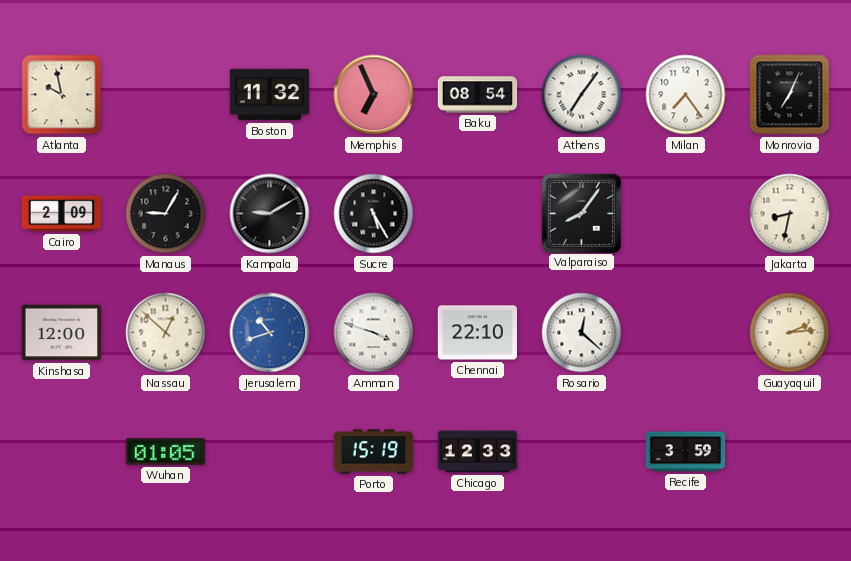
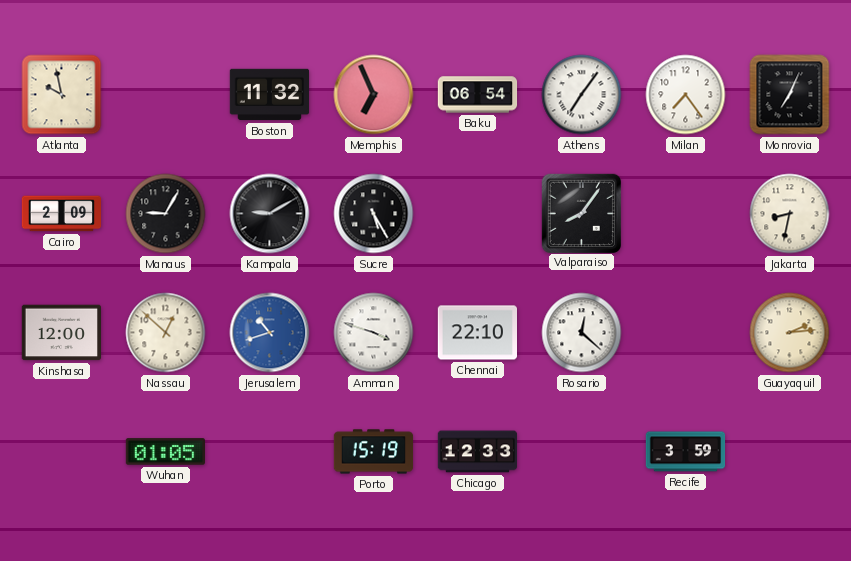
Baku: 08:54 -> 06:54
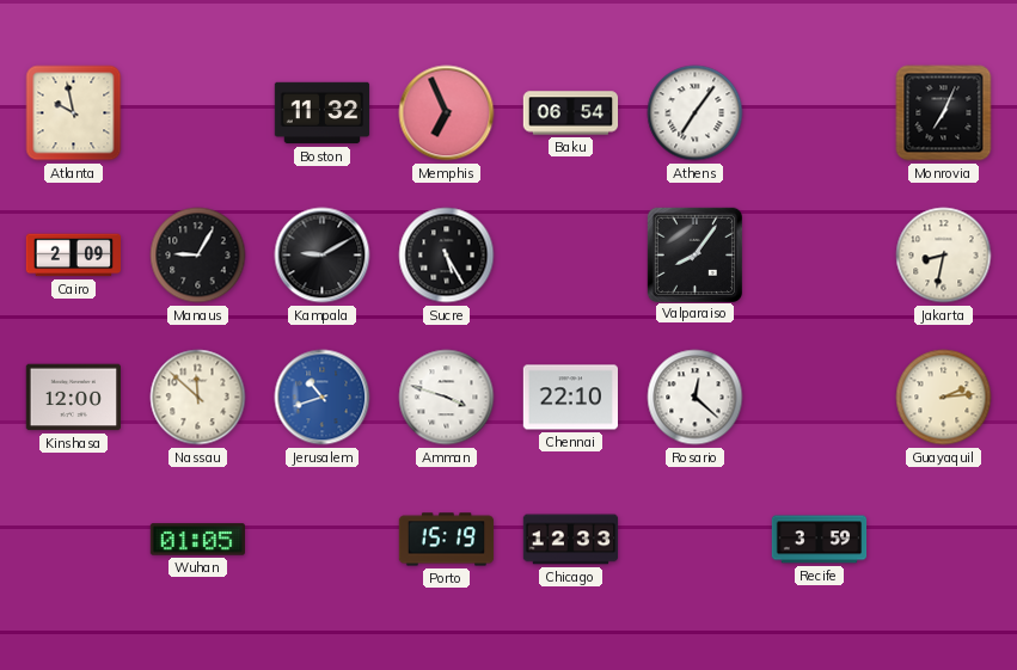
Milan: 7:24 -> none
Nassau: 12:52 -> 11:52
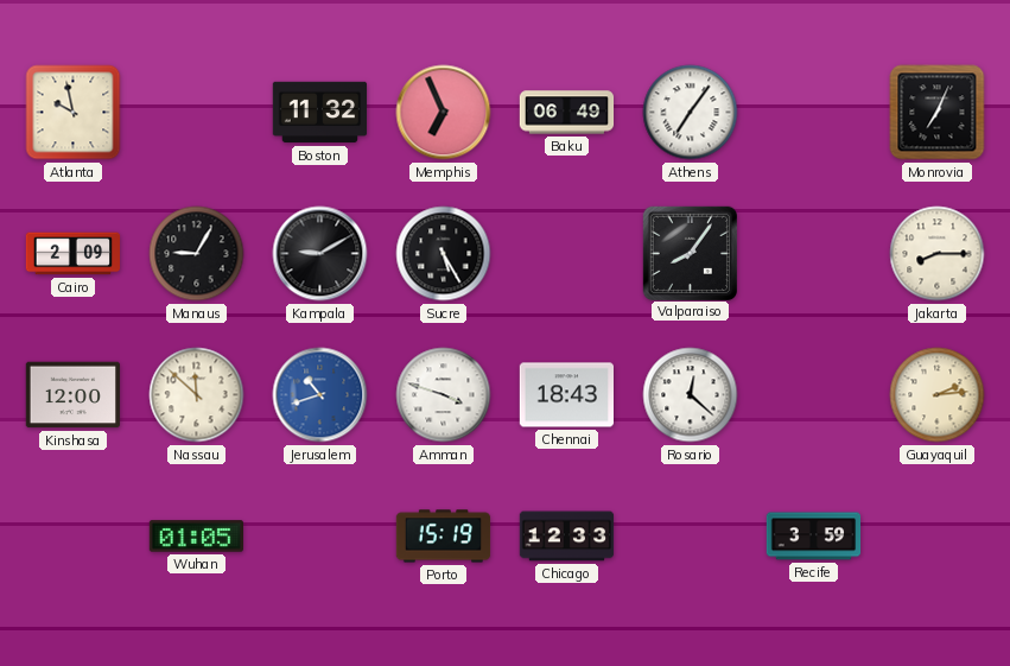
Baku: 06:54 -> 06:49
Jakarta: 8:32 -> 8:15
Chennai: 22:10 -> 18:43
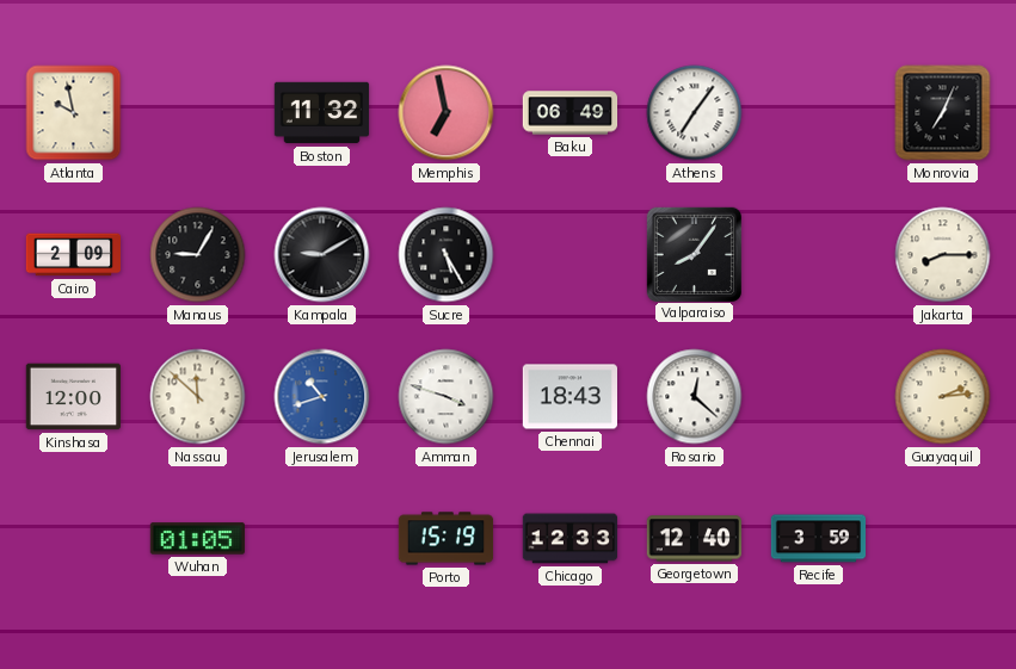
Memphis: 6:56 -> 6:58
Georgetown: none -> 12:40
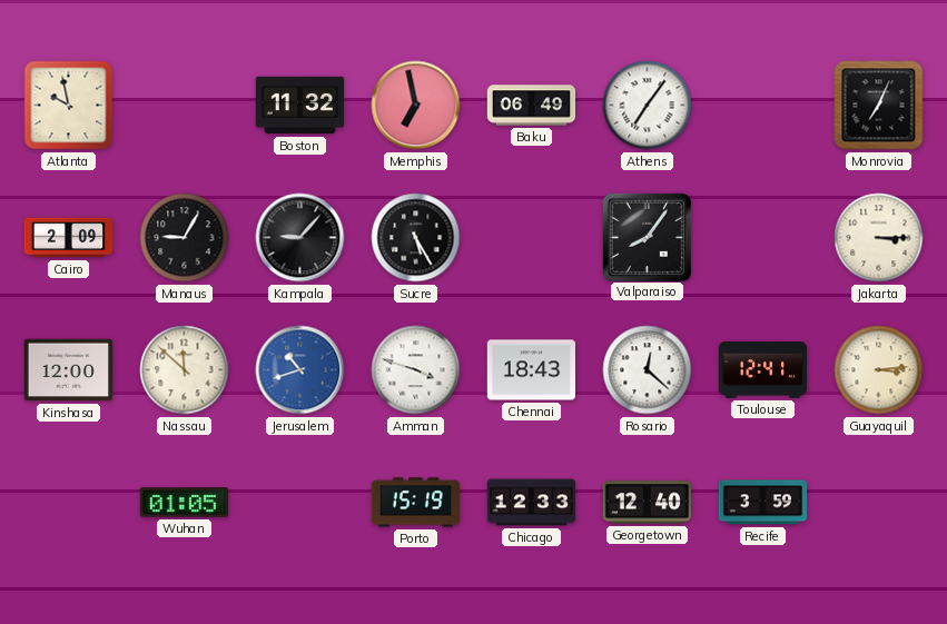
Kampala: 9:10 -> 9:07
Jakarta: 8:15 -> 3:15
Toulouse: none -> 12:41
Guayaquil: 2:14 -> 3:14
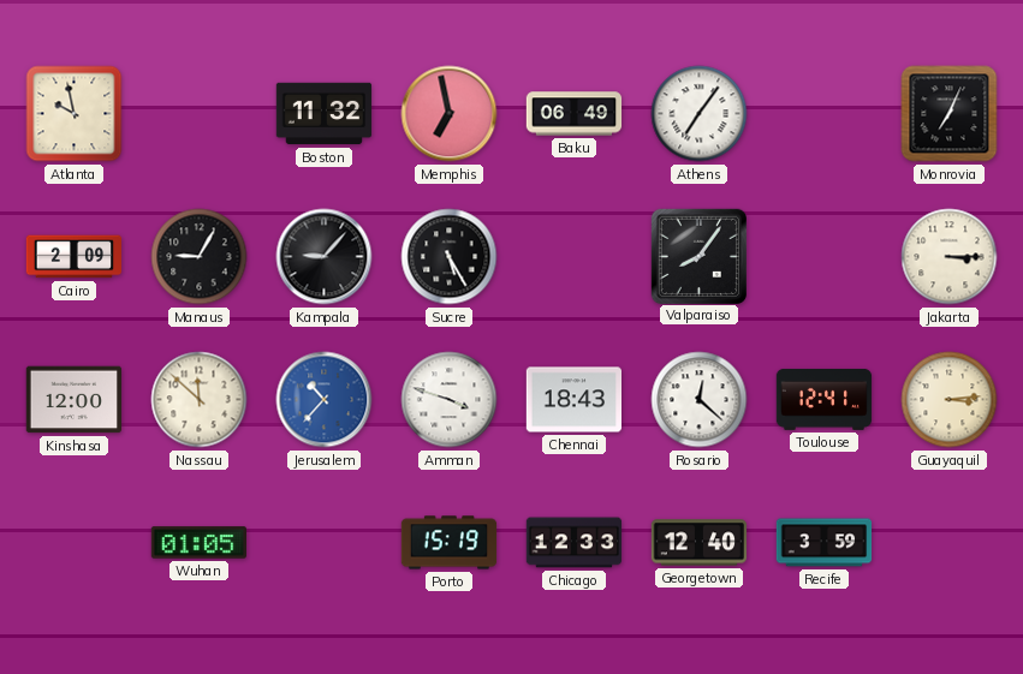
Jerusalem: 10:42 -> 10:37
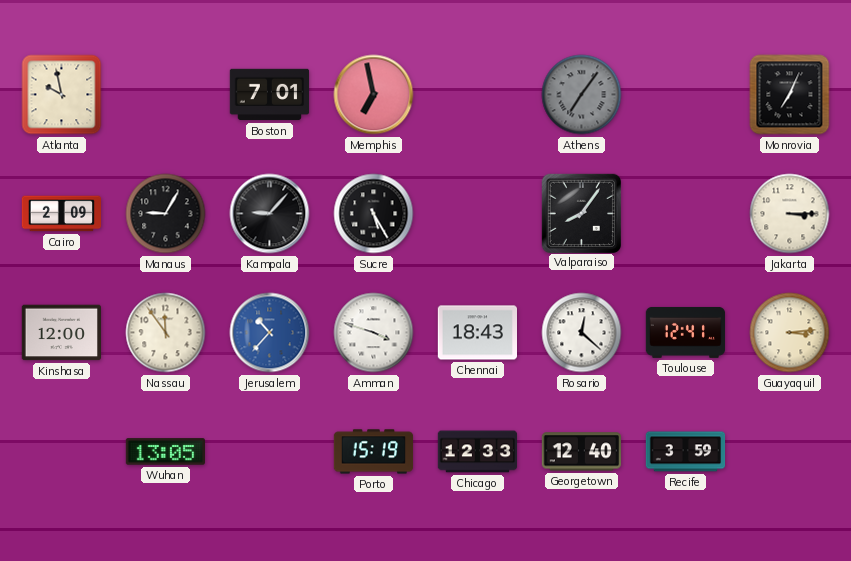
Boston: 11:32 -> 7:01
Baku: 06:49 -> none
Athens dial: white -> grey
Nassau: 11:52 -> 11:54
Wuhan: 01:05 -> 13:05
